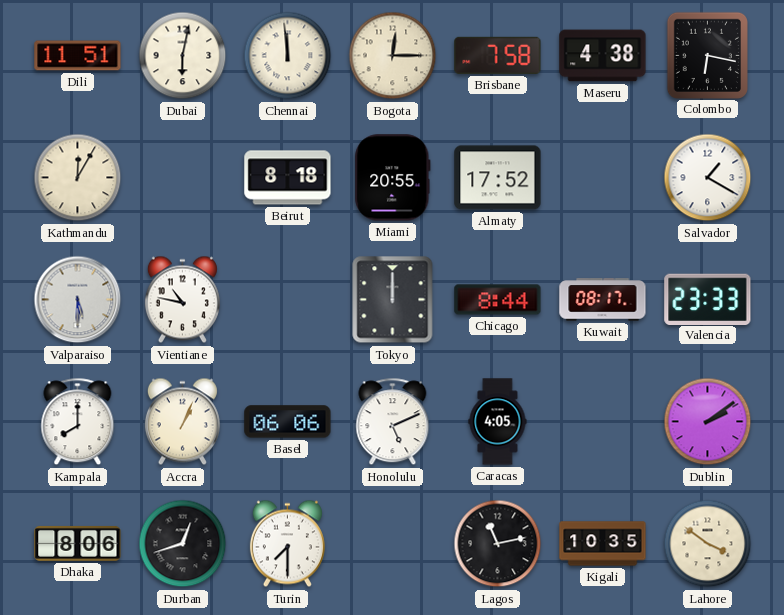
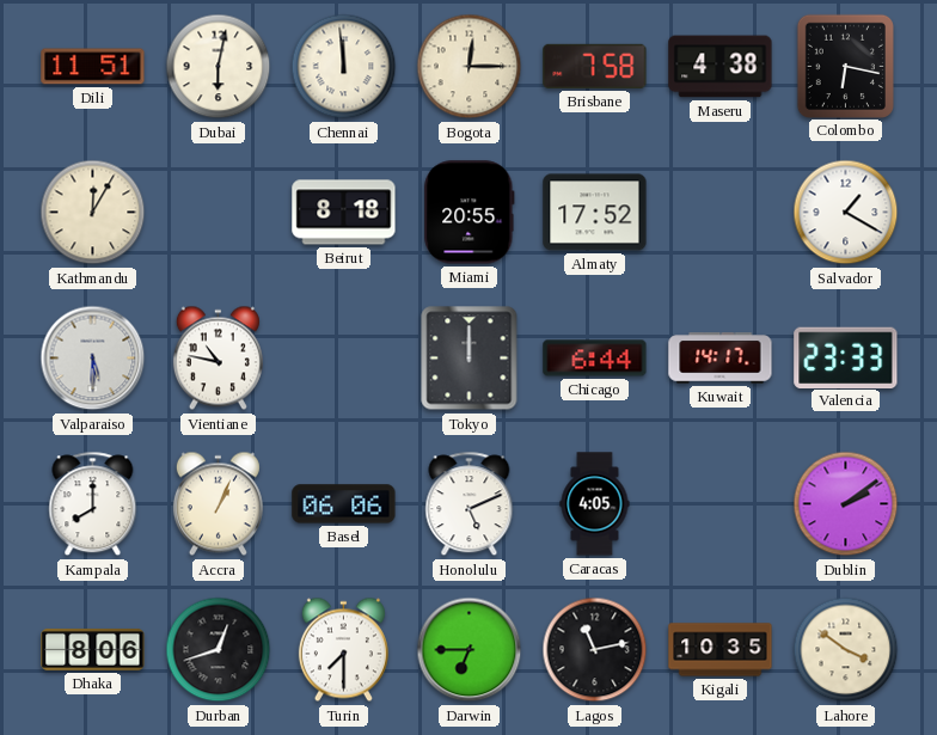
Chicago: 8:44 -> 6:44
Kuwait: 08:17 -> 14:17
Darwin: none -> 6:45
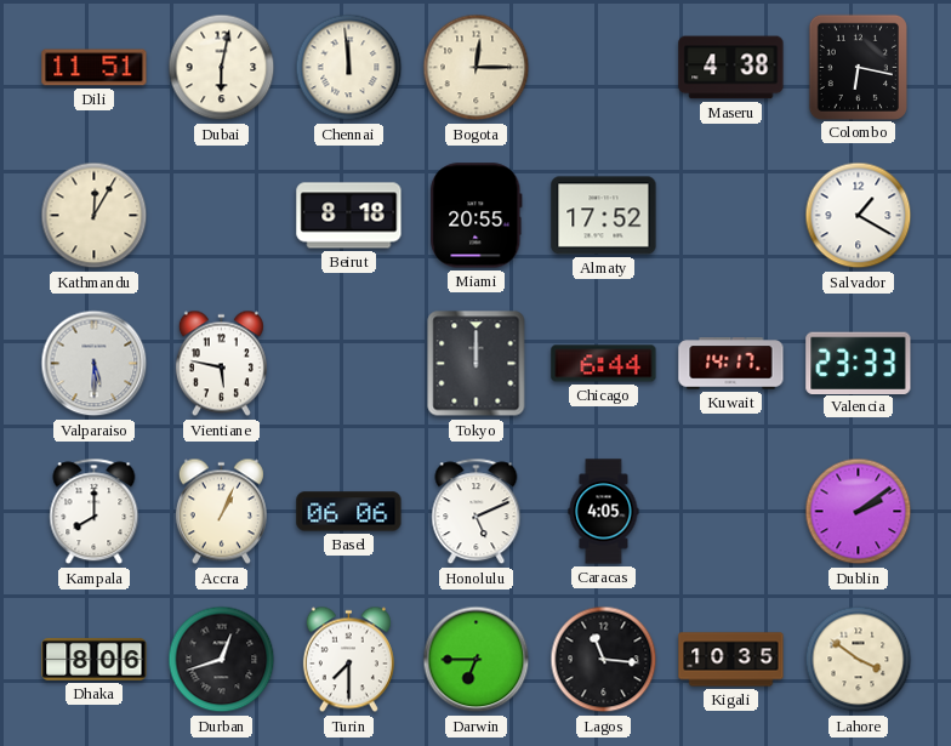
Brisbane: 7:58 -> none
Vientiane: 10:47 -> 5:47
Lagos: 11:13 -> 11:16
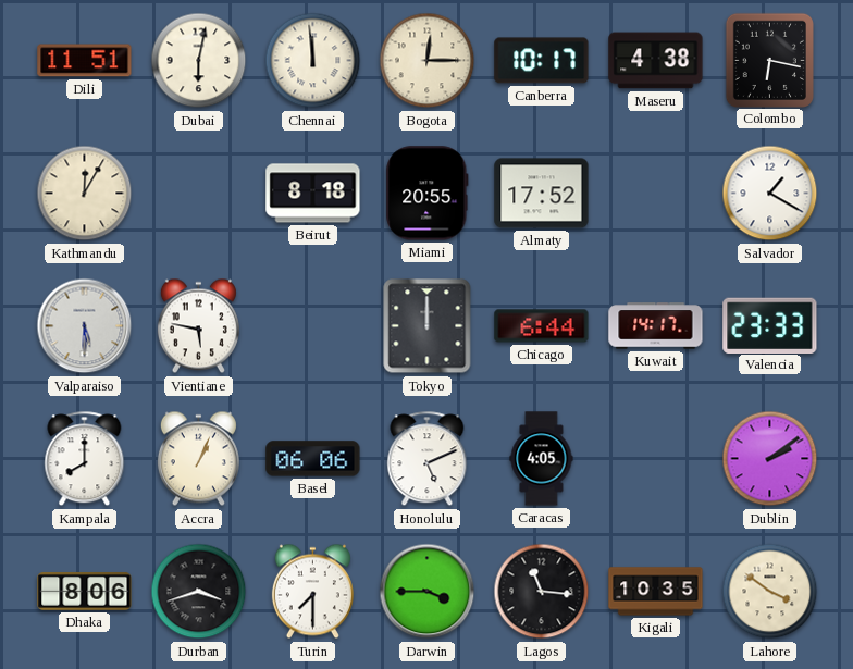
Canberra: none -> 10:17
Durban: 12:42 -> 3:42
Darwin: 6:45 -> 3:45
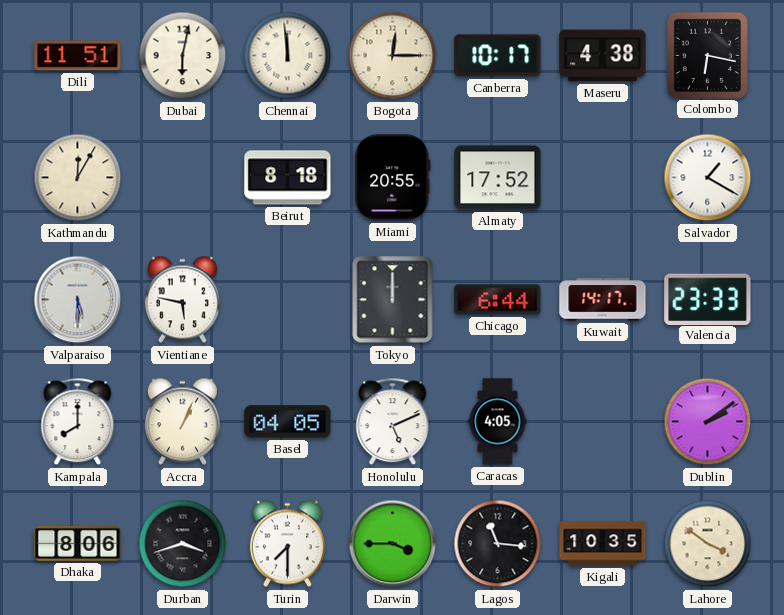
Basel: 06:06 -> 04:05
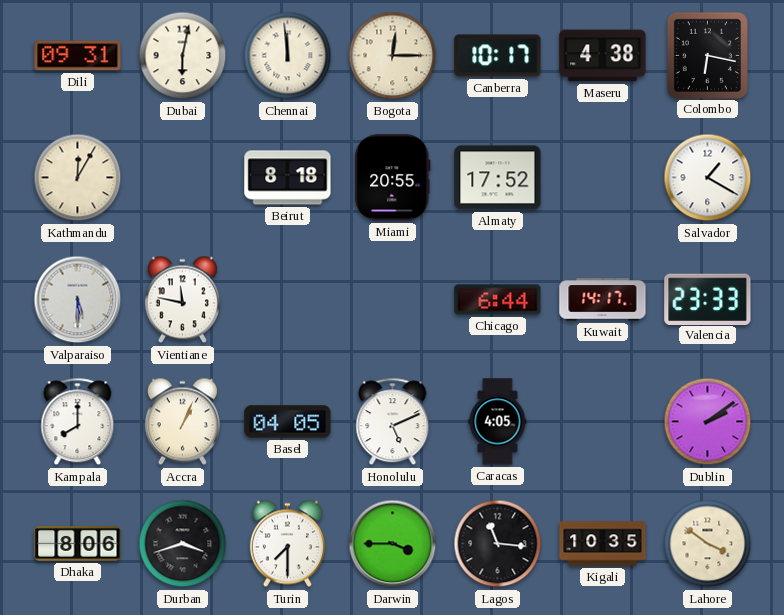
Dili: 11:51 -> 09:31
Vientiane: 5:47 -> 11:47
Tokyo: 12:00 -> none
